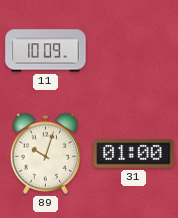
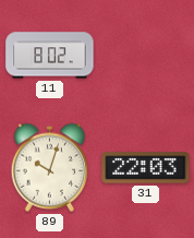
11: 10:09 -> 8:02
31: 01:00 -> 22:03
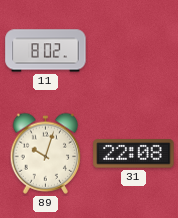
31: 22:03 -> 22:08
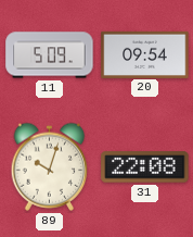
11: 8:02 -> 5:09
20: none -> 09:54
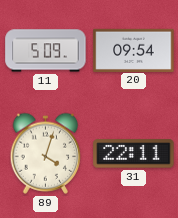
89: 10:03 -> 4:03
31: 22:08 -> 22:11
